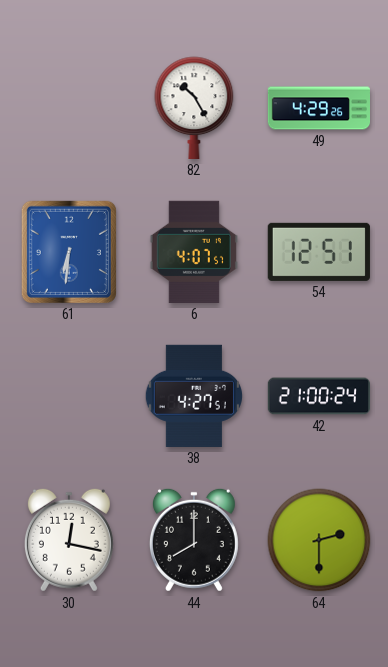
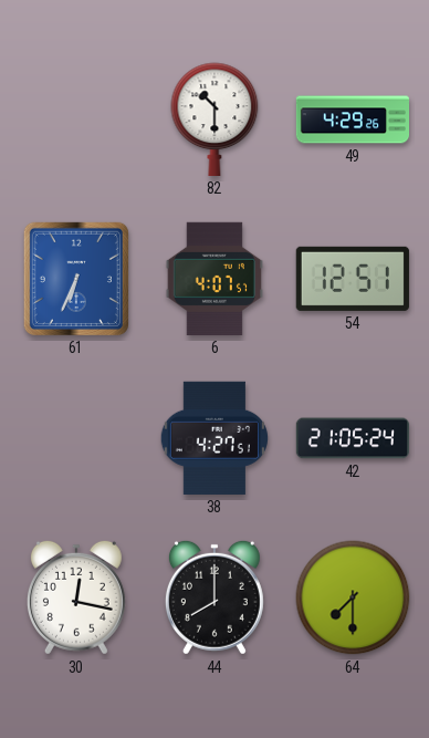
82: 10:25 -> 10:30
61: 6:31 -> 6:34
42: 21:00 -> 21:05
64: 2:30 -> 7:30
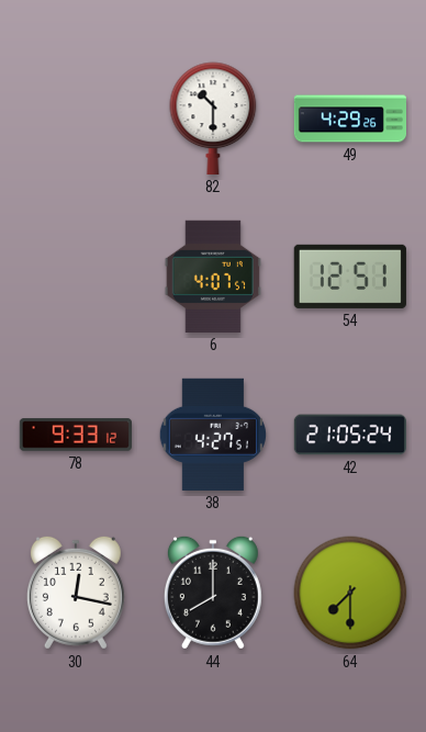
61: 6:34 -> none
78: none -> 9:33
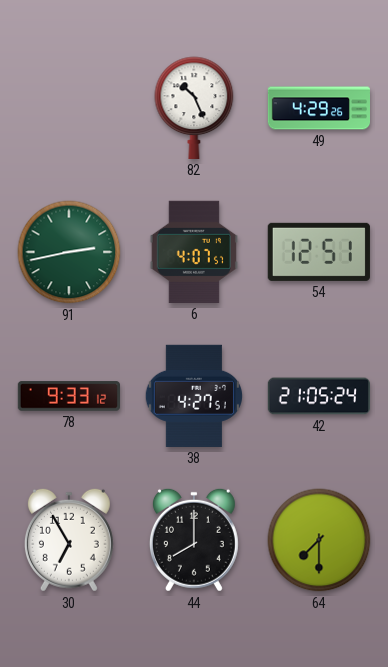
82: 10:30 -> 10:26
91: none -> 2:43
30: 12:17 -> 6:55
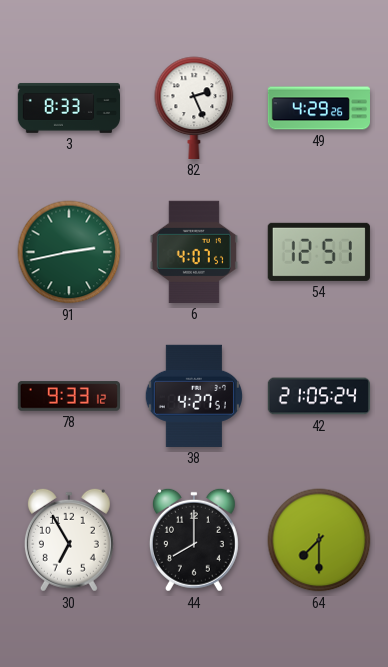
3: none -> 8:33
82: 10:26 -> 2:26
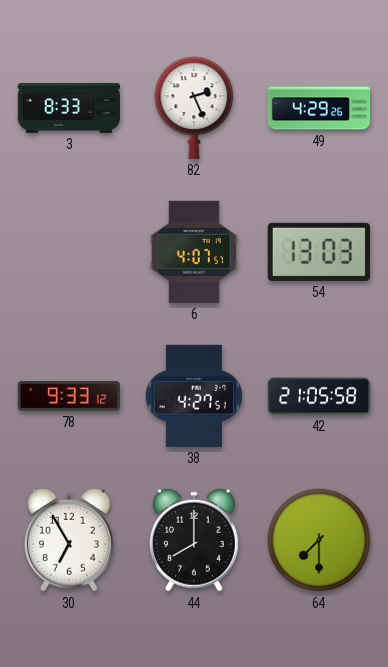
91: 2:43 -> none
54: 12:51 -> 13:03
42: 21:05:24 -> 21:05:58
